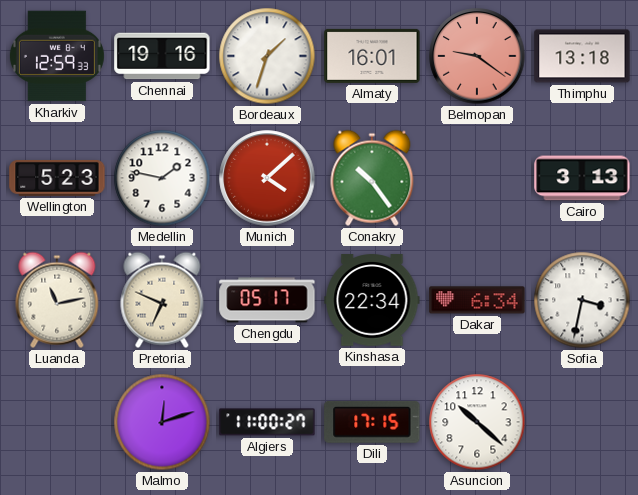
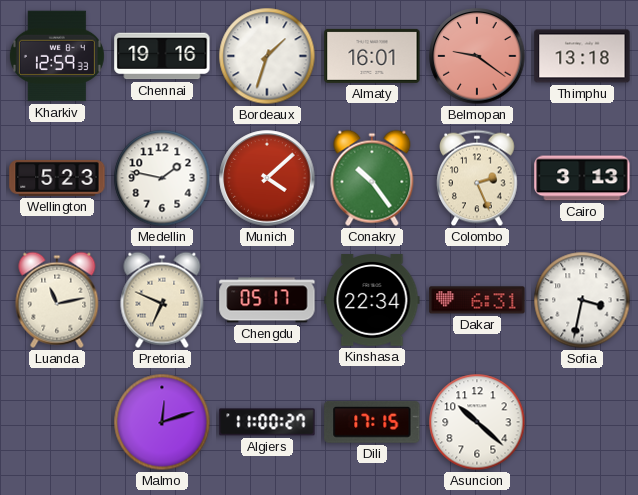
Colombo: none -> 2:26
Dakar: 6:34 -> 6:31
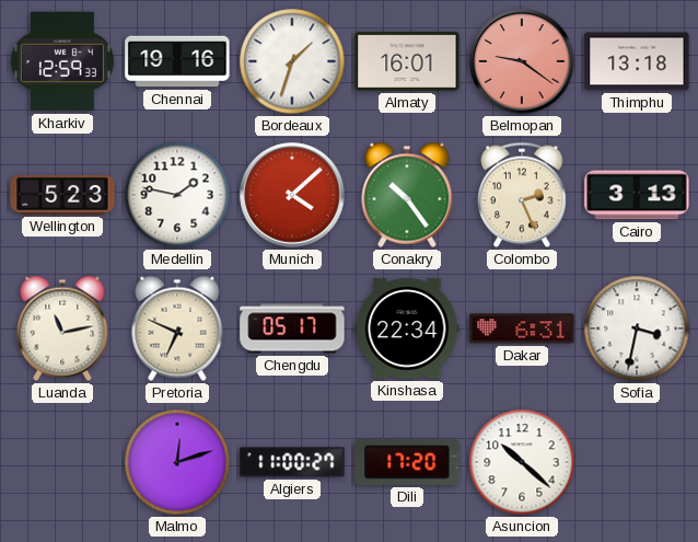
Dili: 17:15 -> 17:20
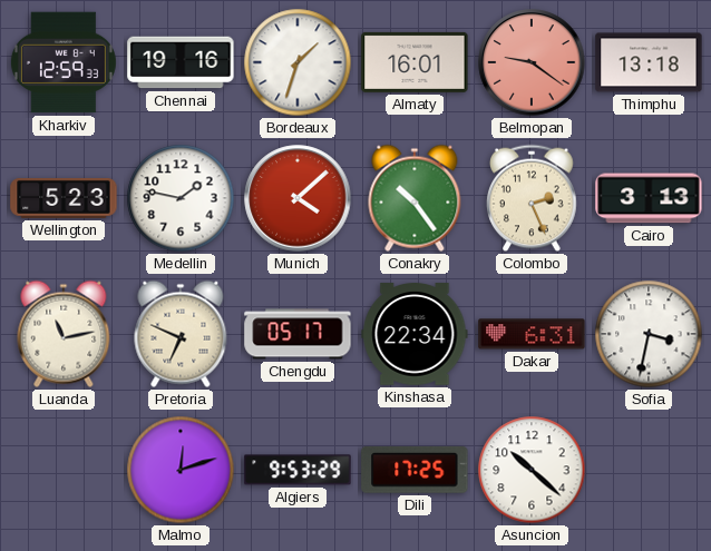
Algiers: 11:00 -> 9:53
Dili: 17:20 -> 17:25
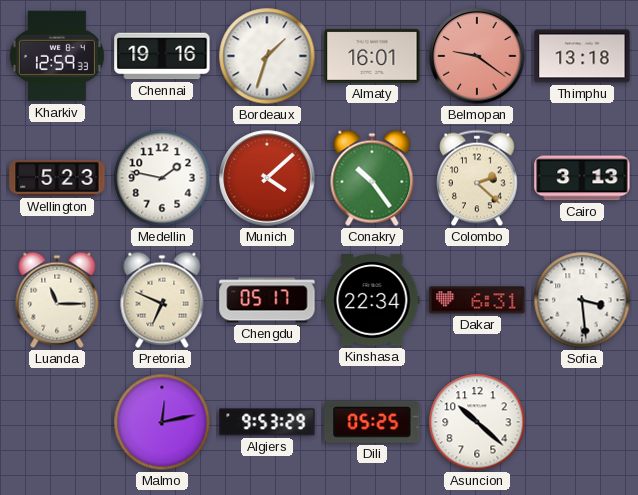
Colombo: 2:26 -> 2:22
Luanda: 11:13 -> 11:15
Sofia: 3:32 -> 3:29
Malmo: 12:12 -> 12:13
Dili: 17:25 -> 05:25
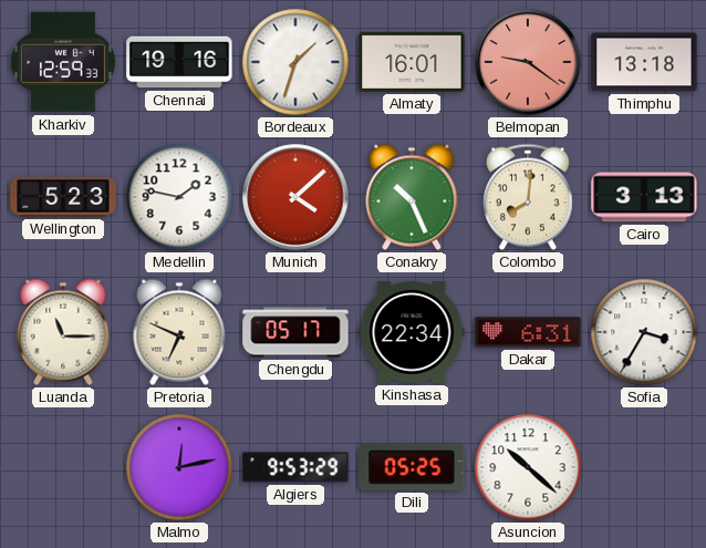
Conakry: 10:24 -> 10:26
Colombo: 2:22 -> 8:01
Sofia: 3:29 -> 3:35
